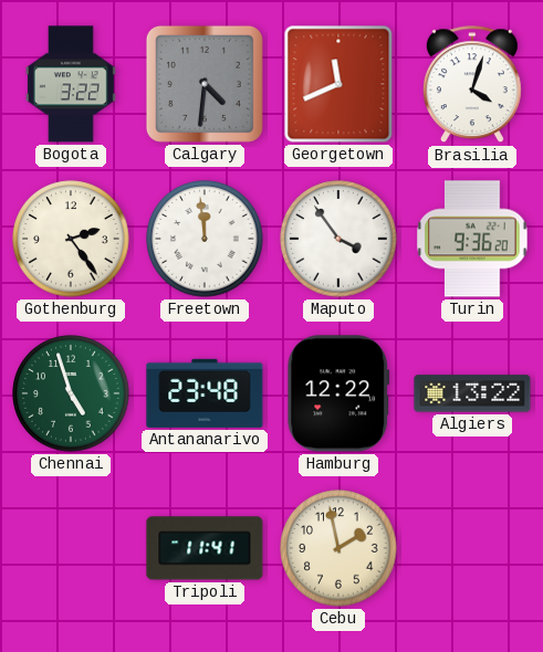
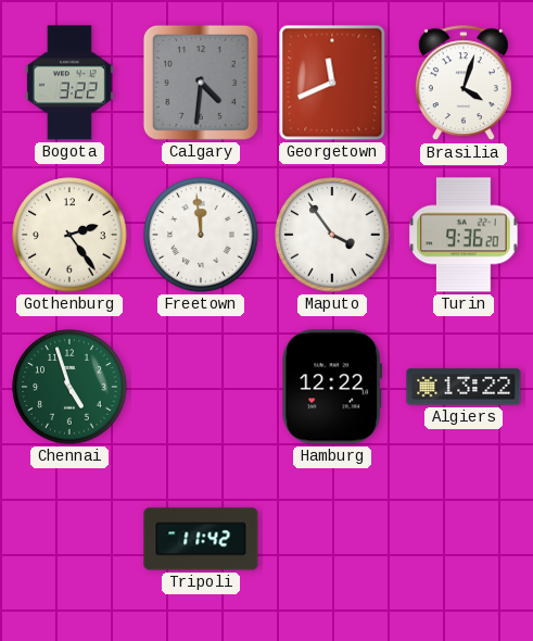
Antananarivo: 23:48 -> none
Tripoli: 11:41 -> 11:42
Cebu: 1:58 -> none
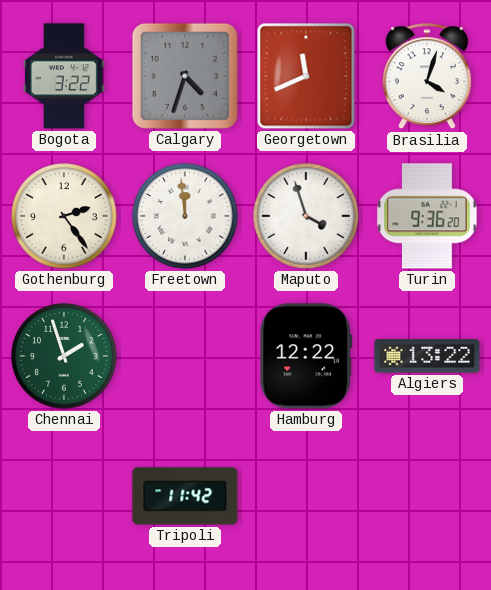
Calgary: 4:31 -> 4:33
Maputo: 3:54 -> 3:57
Chennai: 4:57 -> 1:57
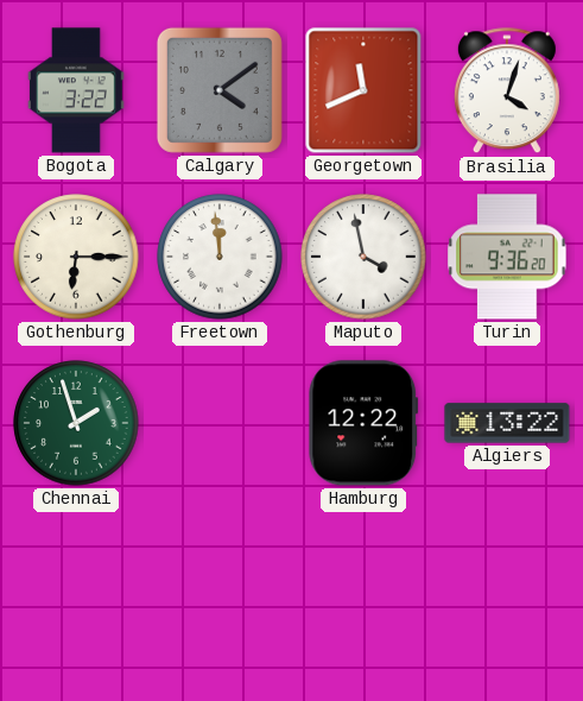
Calgary: 4:33 -> 4:09
Gothenburg: 2:24 -> 6:15
Maputo: 3:57 -> 3:58
Tripoli: 11:42 -> none
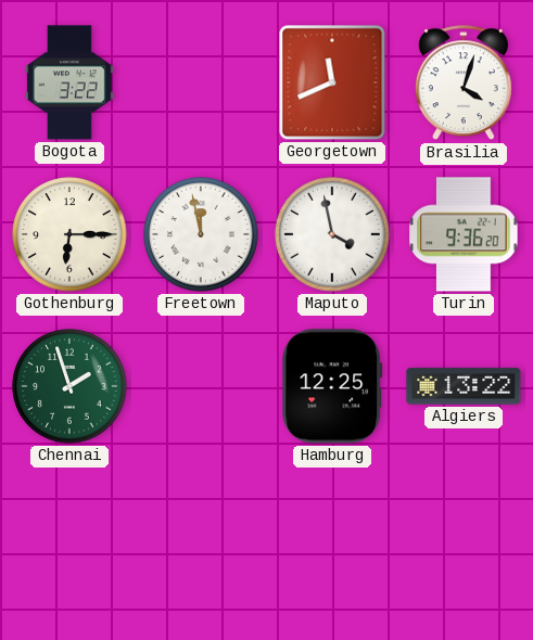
Calgary: 4:09 -> none
Freetown: 11:59 -> 11:58
Hamburg: 12:22 -> 12:25
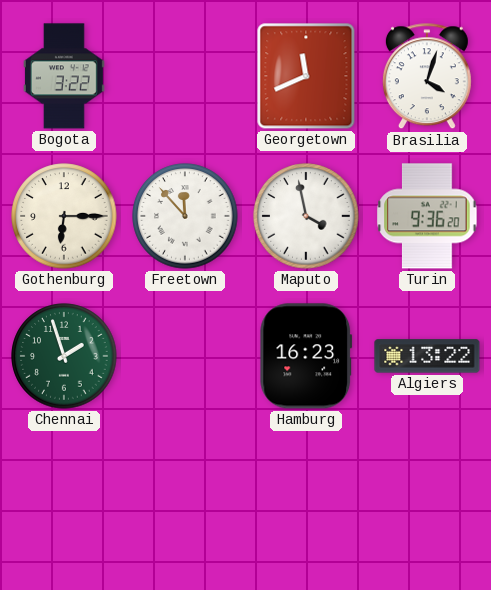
Freetown: 11:58 -> 11:53
Hamburg: 12:25 -> 16:23
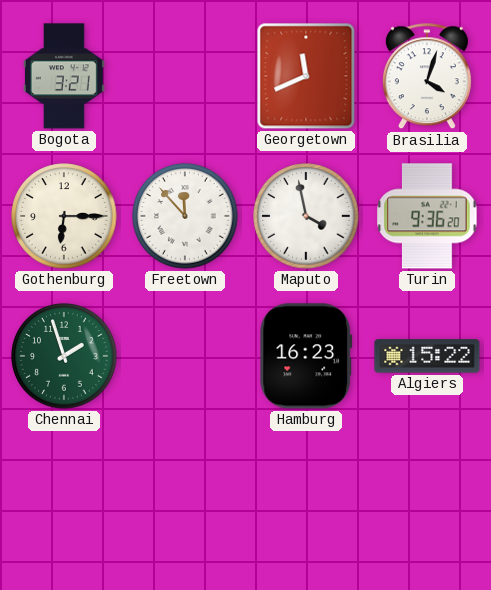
Bogota: 3:22 -> 3:21
Algiers: 13:22 -> 15:22
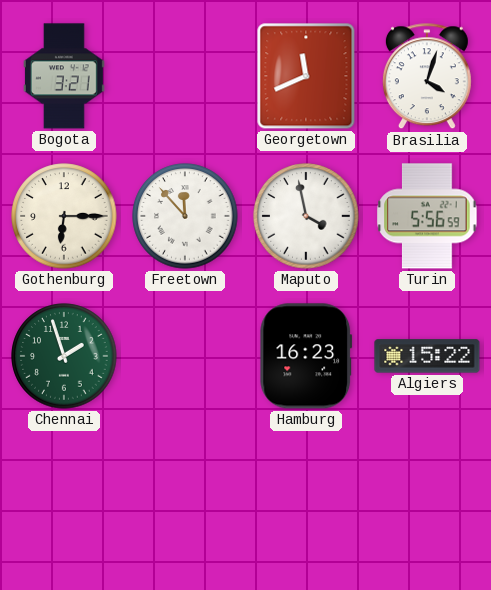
Turin: 9:36 -> 5:56
